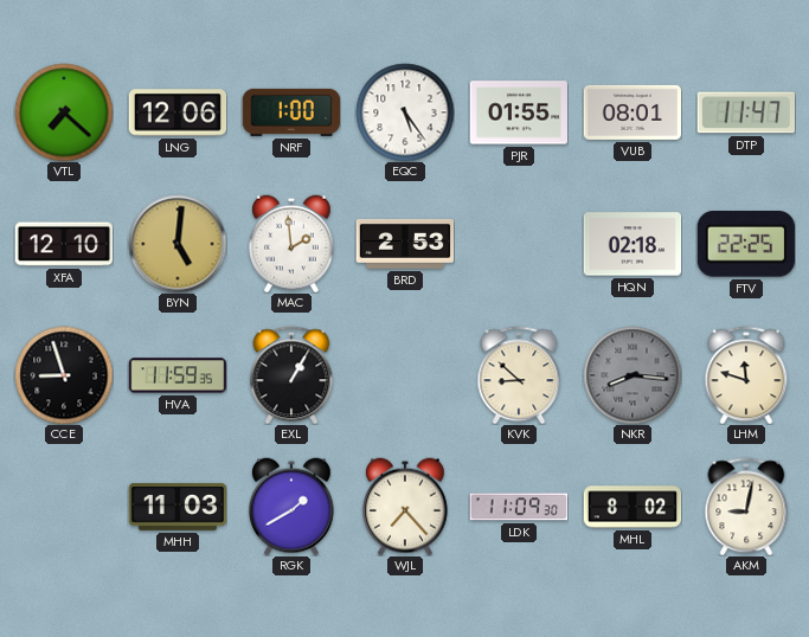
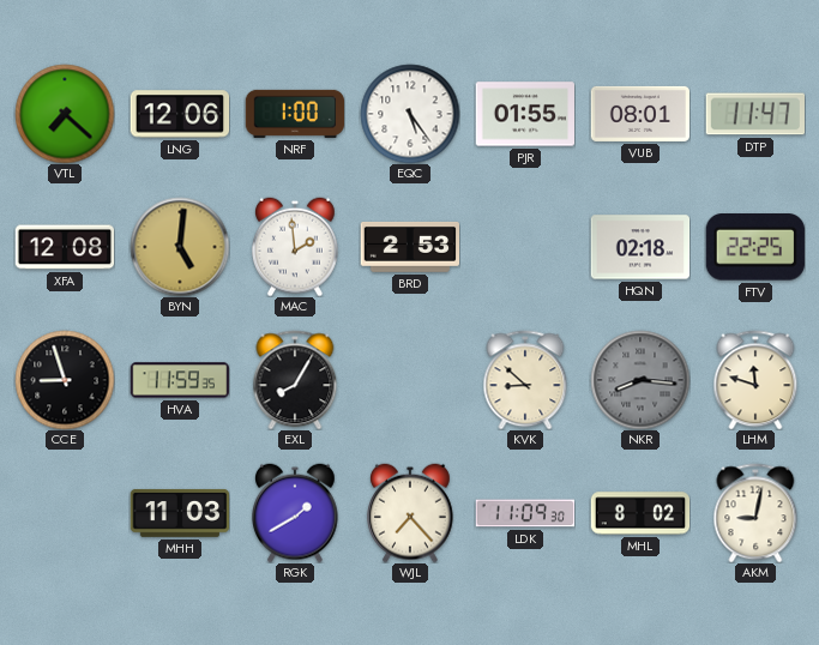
XFA: 12:10 -> 12:08
EXL: 1:05 -> 8:05
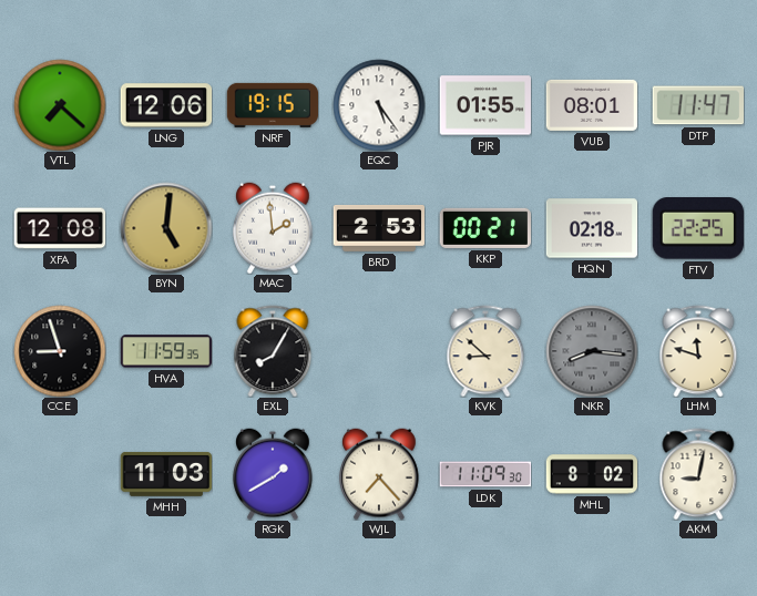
NRF: 1:00 -> 19:15
KKP: none -> 00:21
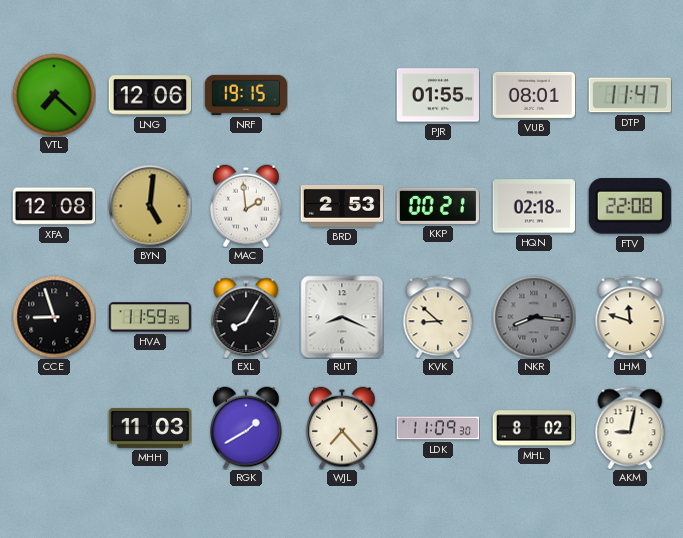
EQC: 5:24 -> none
FTV: 22:25 -> 22:08
RUT: none -> 8:19
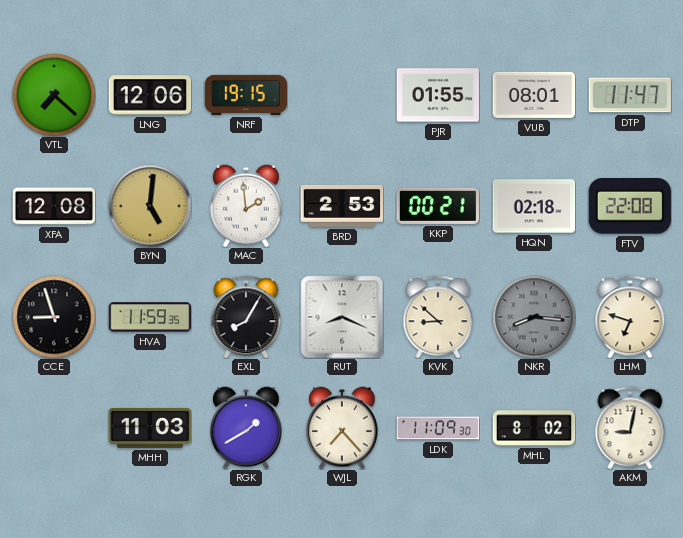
LHM: 11:48 -> 6:48
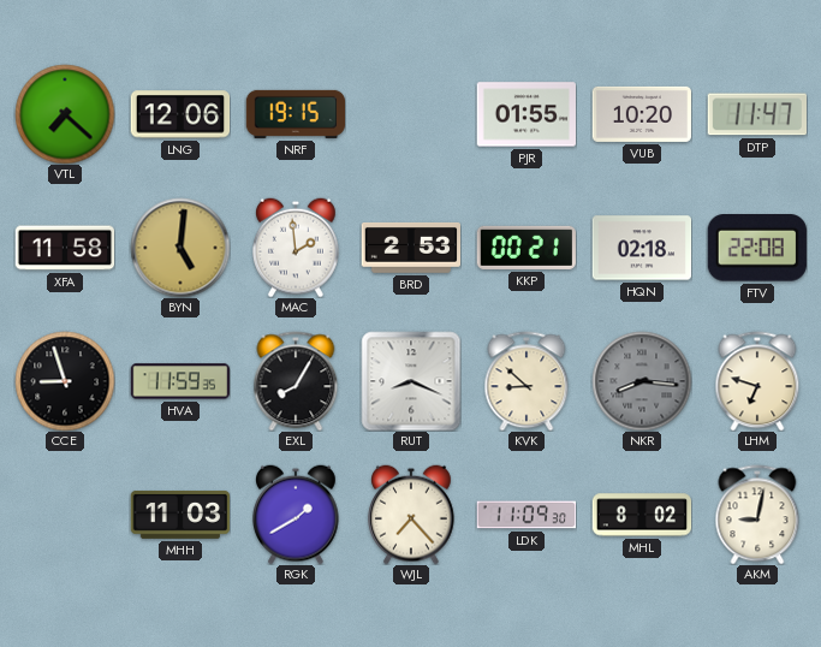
VUB: 08:01 -> 10:20
XFA: 12:08 -> 11:58
